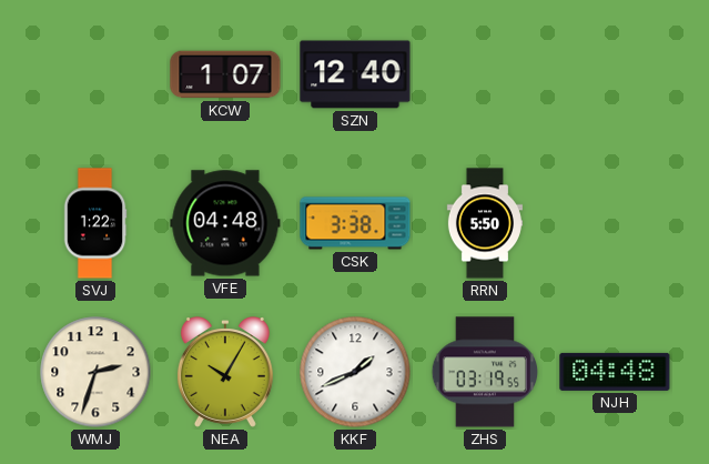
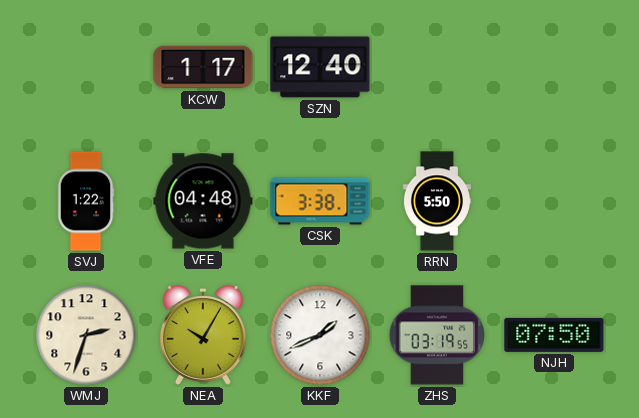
KCW: 1:07 -> 1:17
NJH: 04:48 -> 07:50
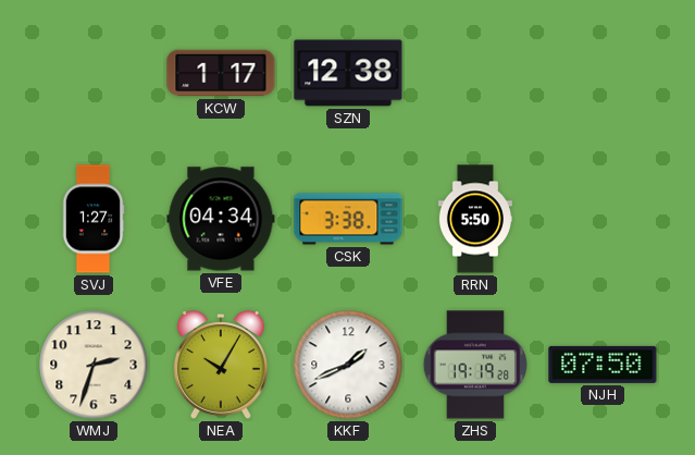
SZN: 12:40 -> 12:38
SVJ: 1:22 -> 1:27
VFE: 04:48 -> 04:34
ZHS: 03:19 -> 19:19
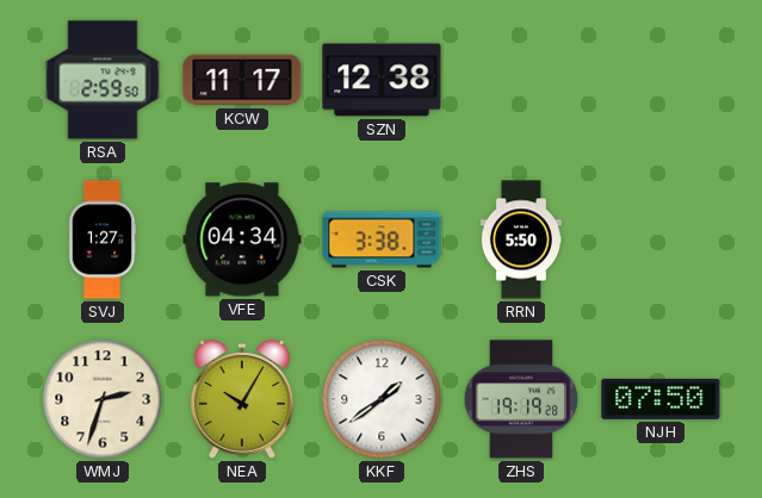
RSA: none -> 2:59
KCW: 1:17 -> 11:17
KKF: 1:41 -> 1:39
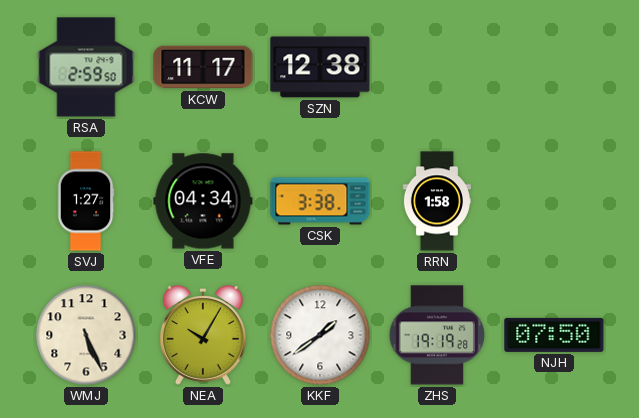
RRN: 5:50 -> 1:58
WMJ: 2:33 -> 5:26
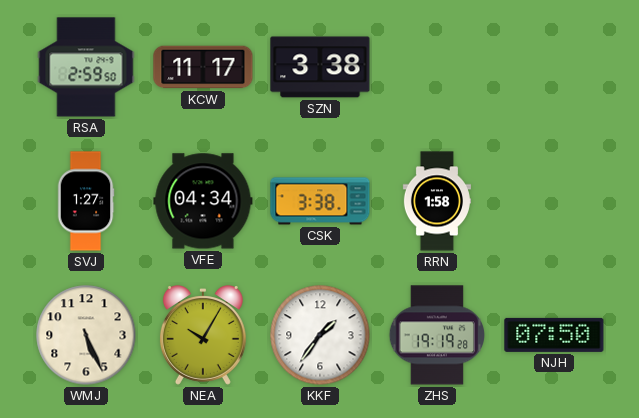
SZN: 12:38 -> 3:38
KKF: 1:39 -> 1:36
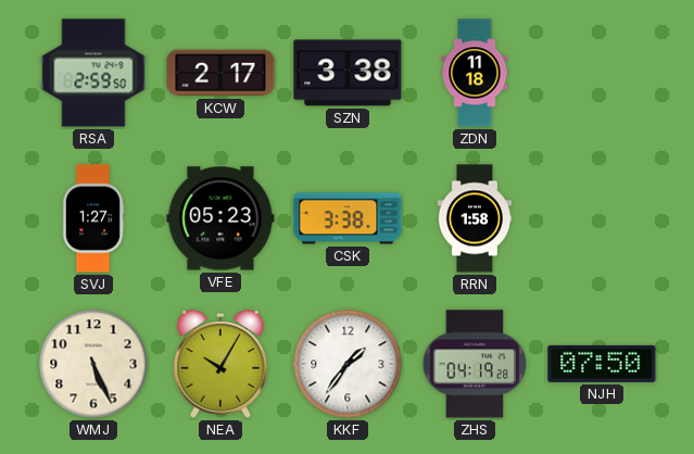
KCW: 11:17 -> 2:17
ZDN: none -> 11:18
VFE: 04:34 -> 05:23
ZHS: 19:19 -> 04:19
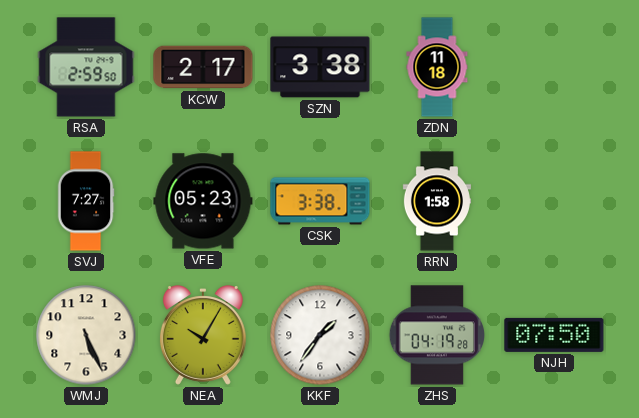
SVJ: 1:27 -> 7:27
